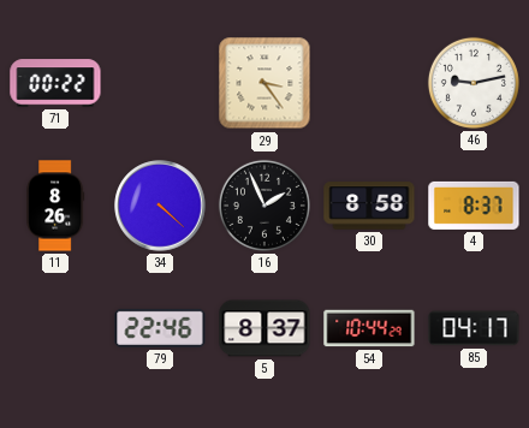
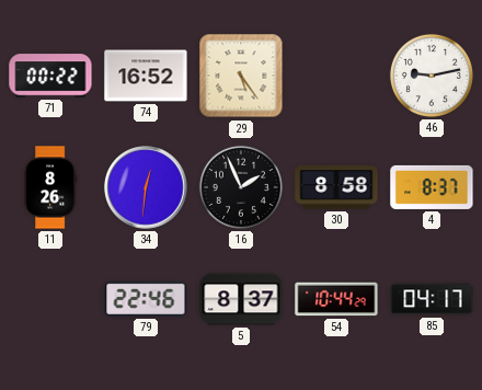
74: none -> 16:52
29: 3:24 -> 5:24
34: 4:22 -> 12:31
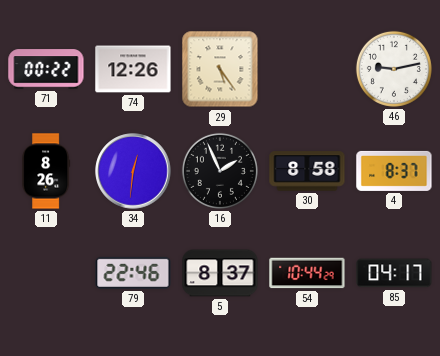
74: 16:52 -> 12:26
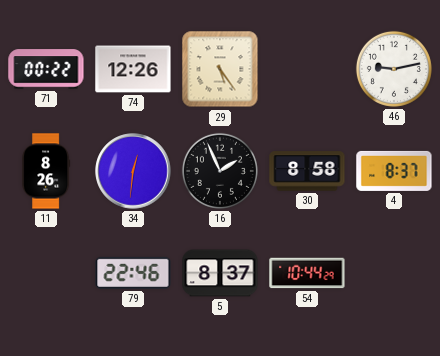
85: 04:17 -> none
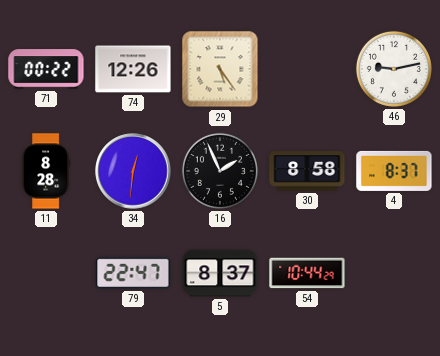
11: 8:26 -> 8:28
79: 22:46 -> 22:47
